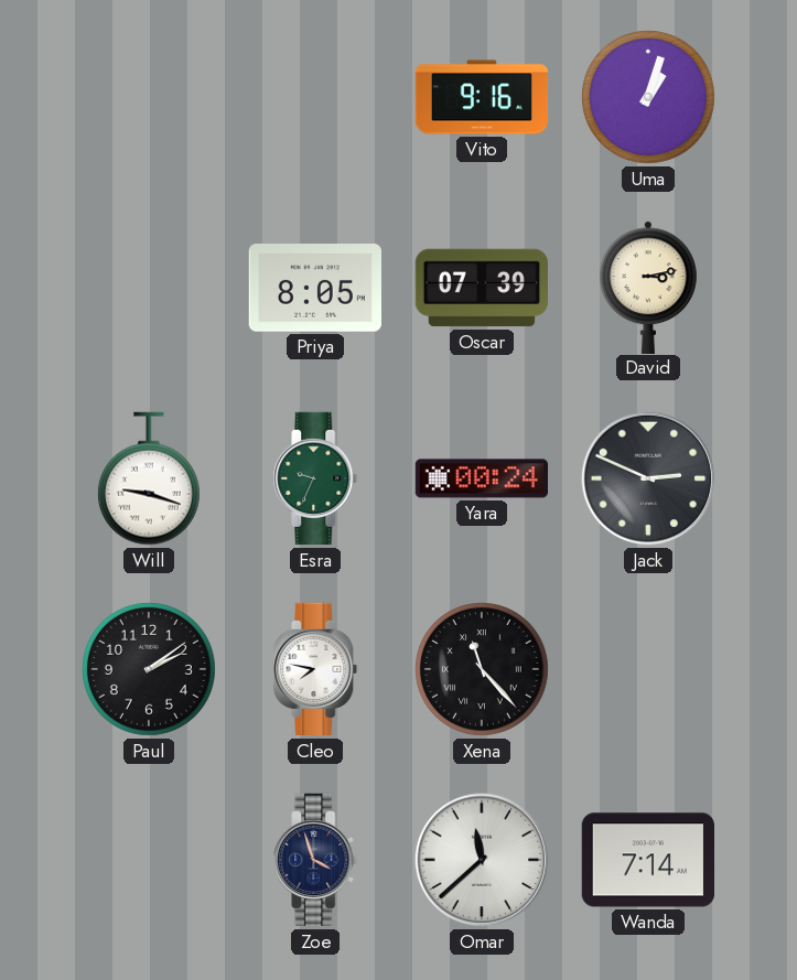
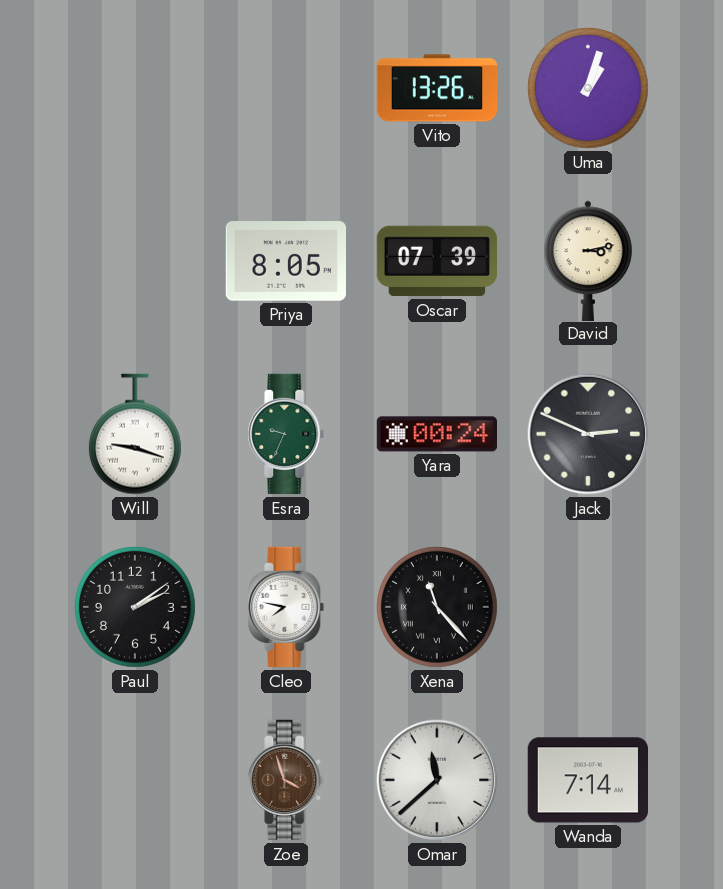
Vito: 9:16 -> 13:26
Zoe dial: navy -> brown
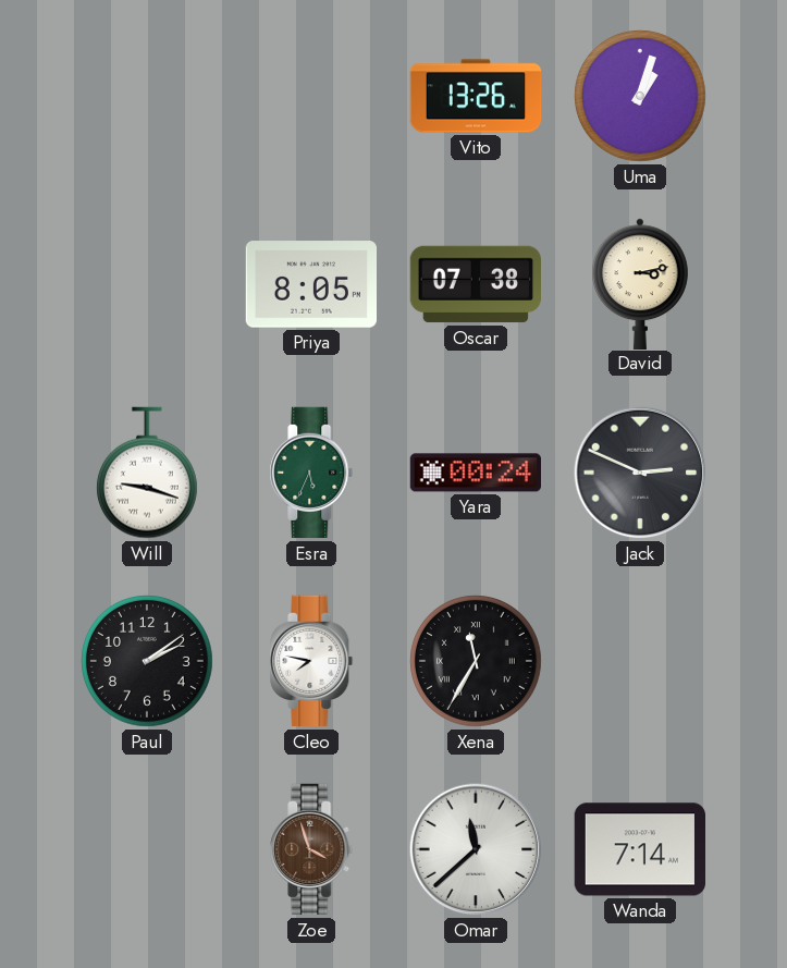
Oscar: 07:39 -> 07:38
Esra: 9:34 -> 5:34
Xena: 11:23 -> 11:35
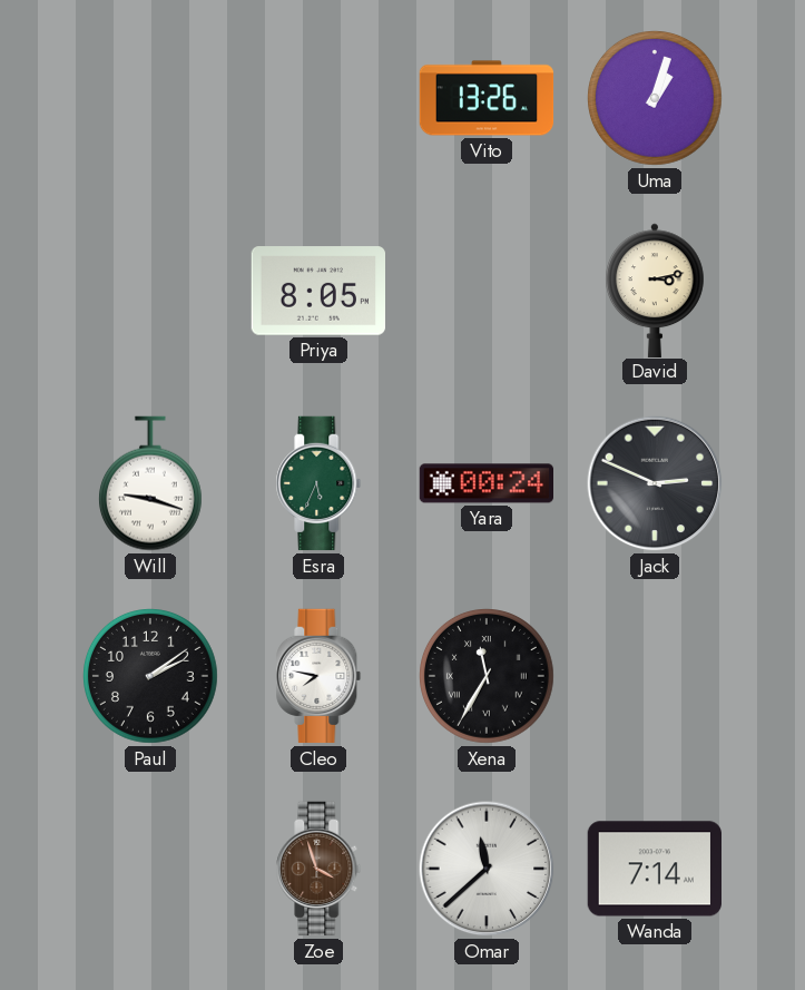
Oscar: 07:38 -> none
